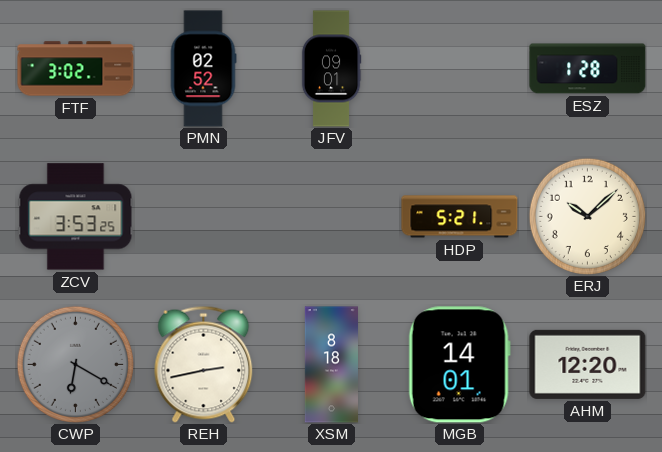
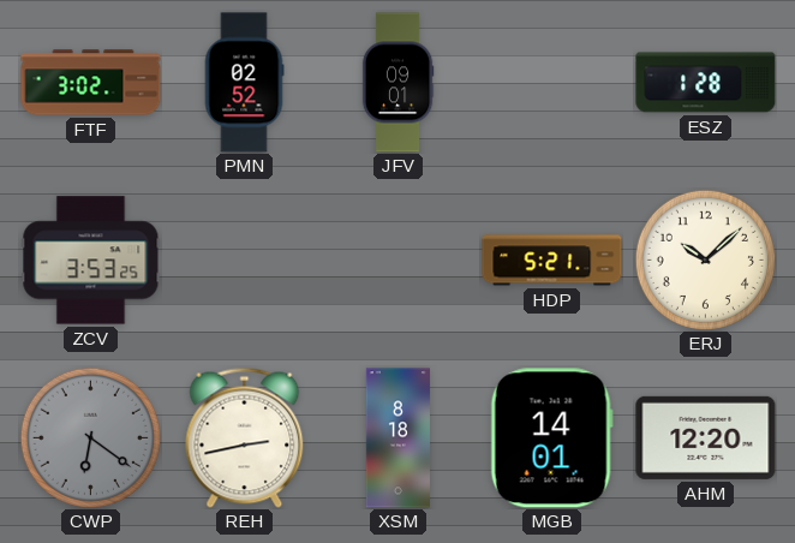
CWP: 6:20 -> 6:21
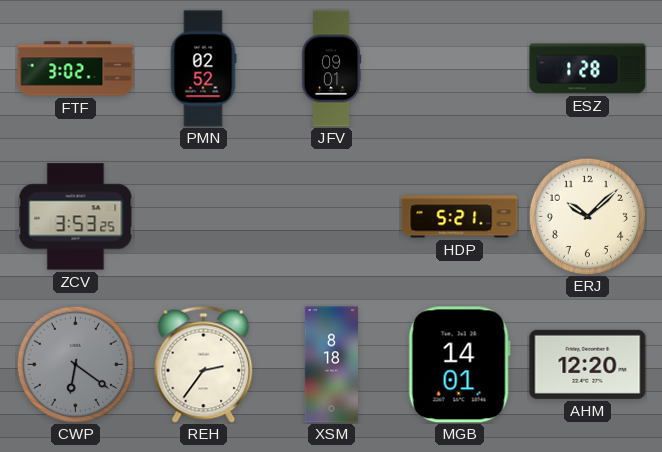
REH: 2:43 -> 2:36
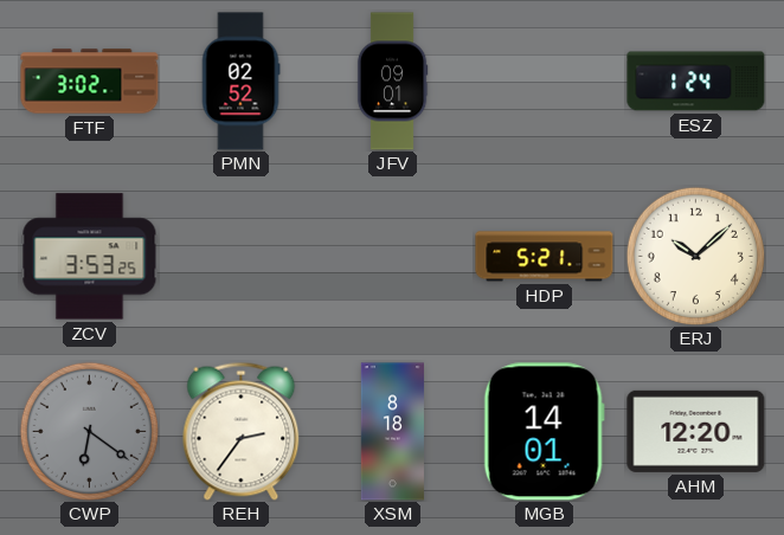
ESZ: 1:28 -> 1:24
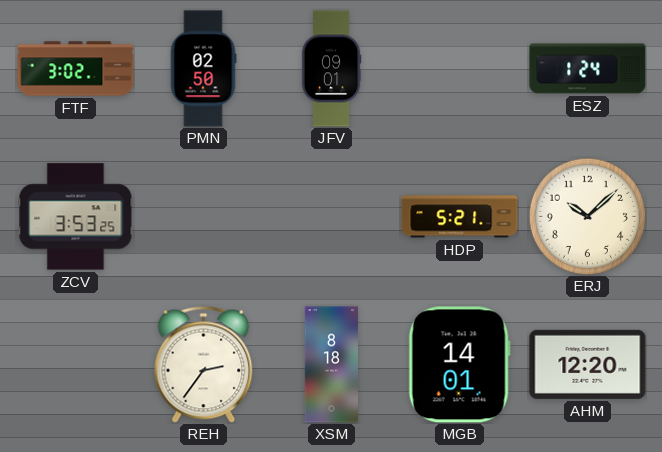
PMN: 02:52 -> 02:50
CWP: 6:21 -> none
